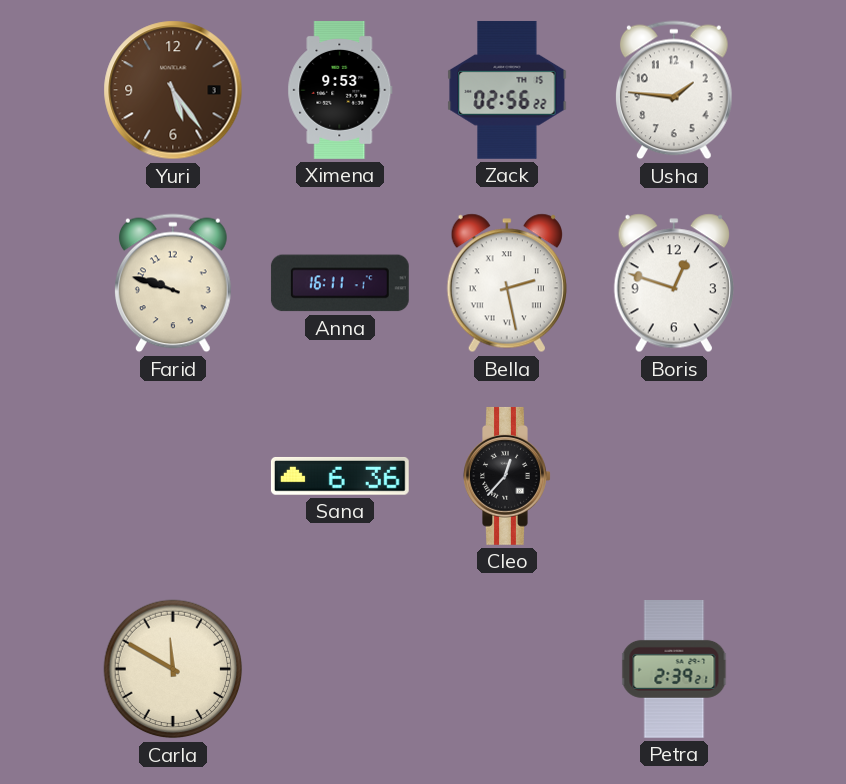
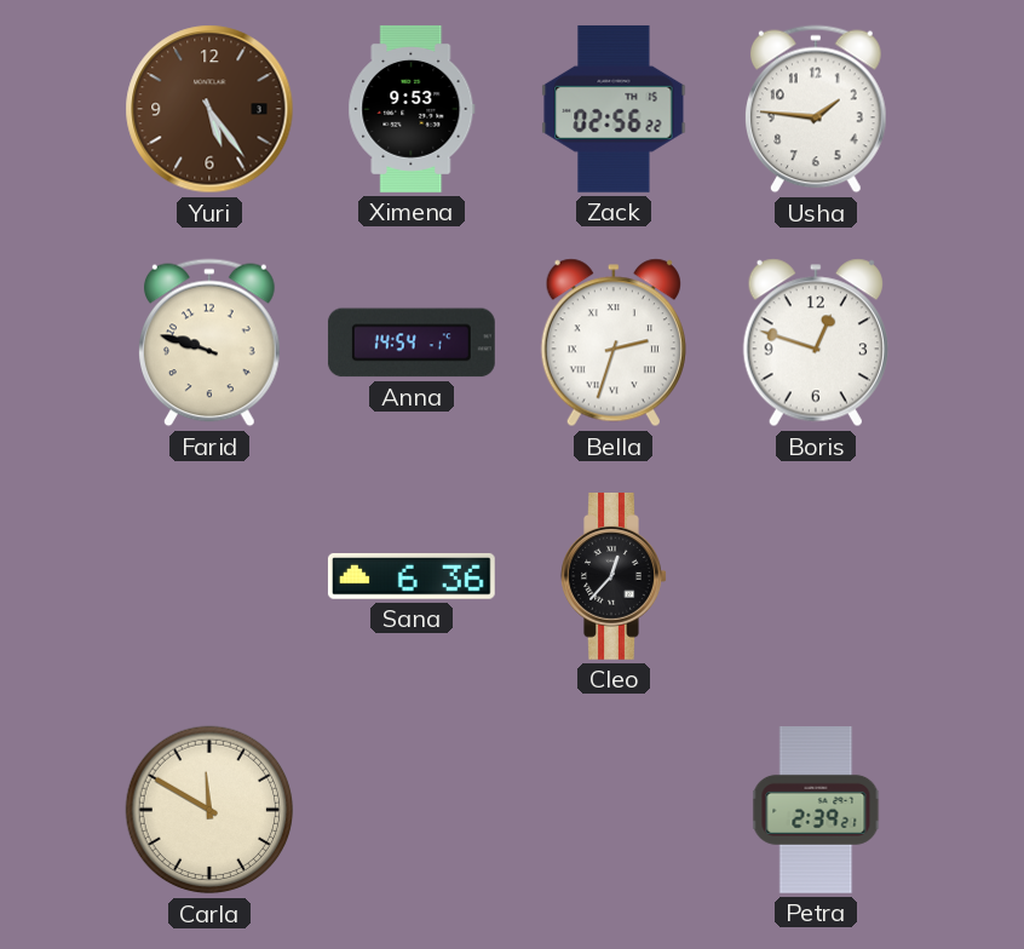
Anna: 16:11 -> 14:54
Bella: 2:28 -> 2:33
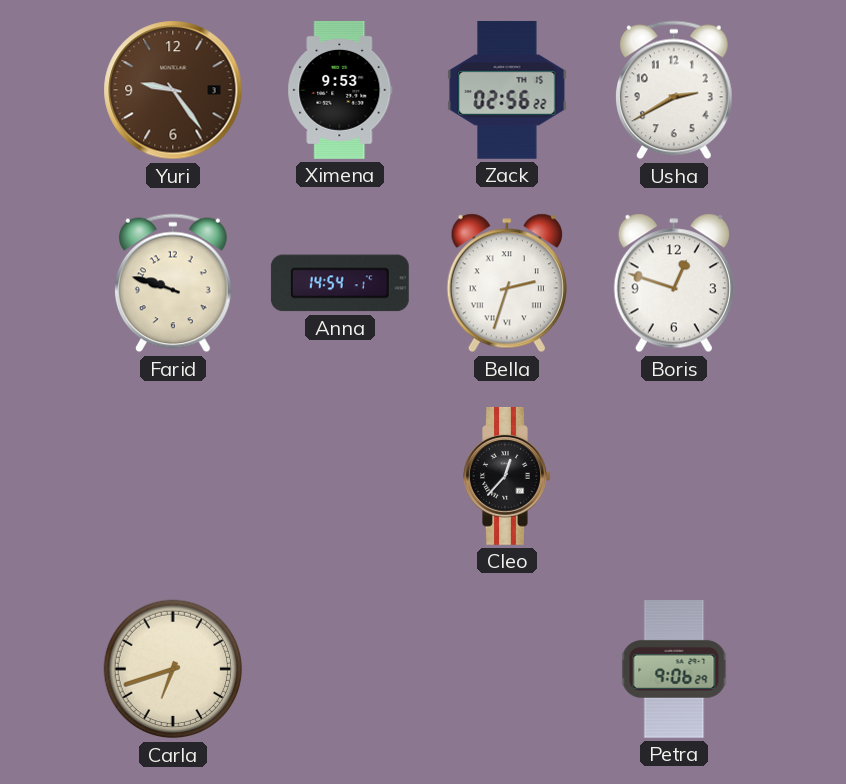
Yuri: 5:24 -> 9:24
Usha: 1:46 -> 2:40
Sana: 6:36 -> none
Carla: 11:50 -> 6:42
Petra: 2:39 -> 9:06
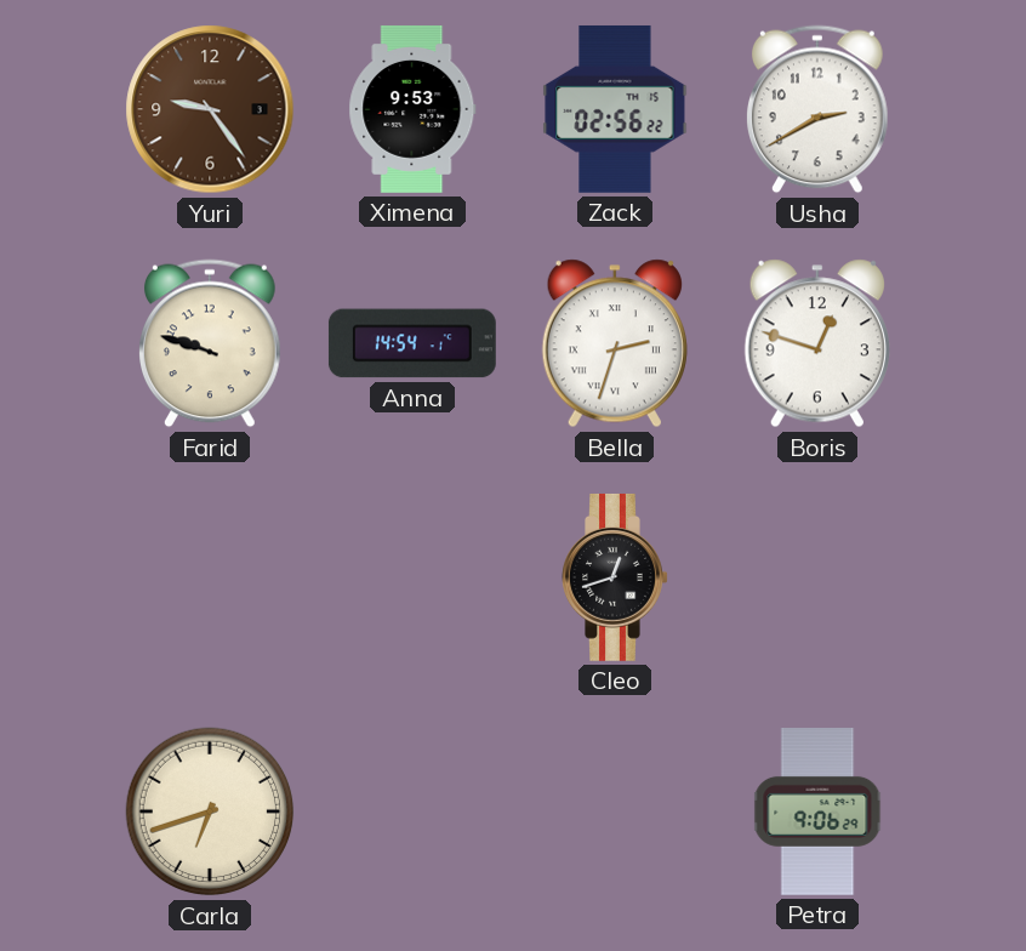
Cleo: 12:37 -> 12:42
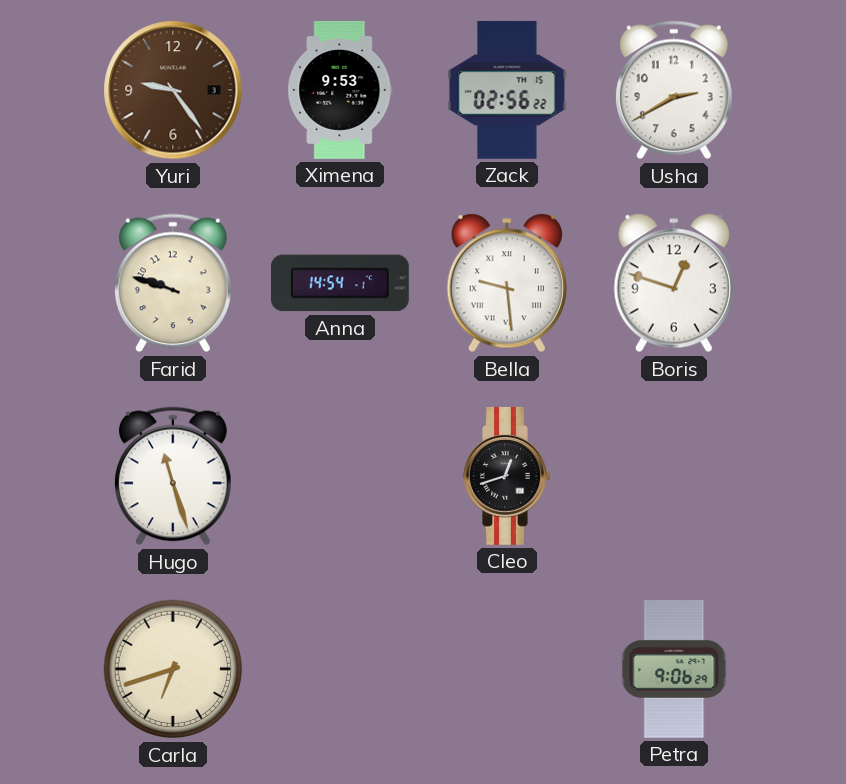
Bella: 2:33 -> 9:29
Hugo: none -> 11:27
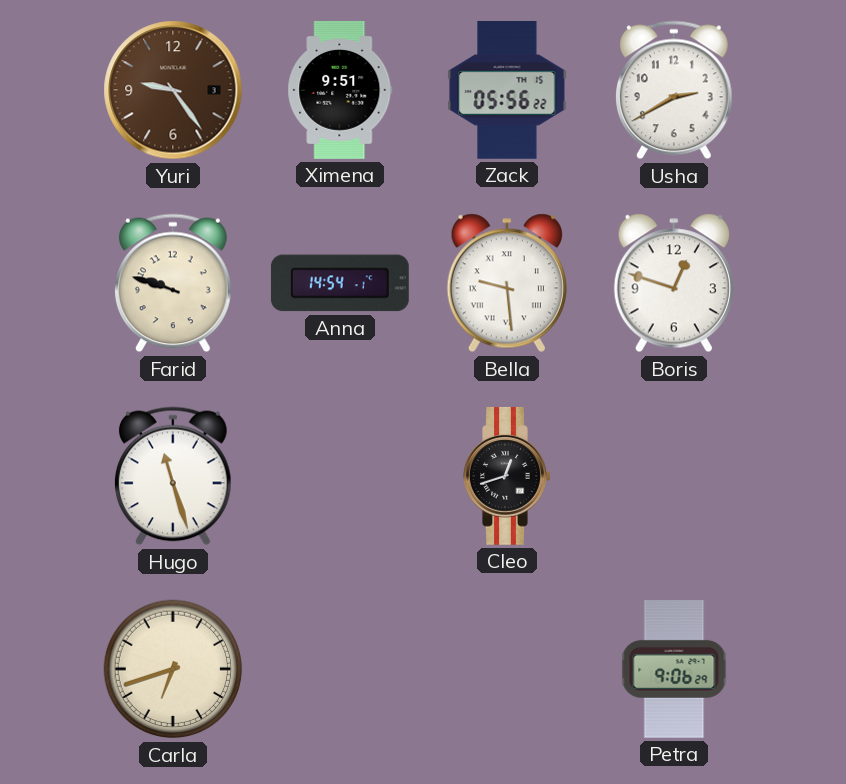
Ximena: 9:53 -> 9:51
Zack: 02:56 -> 05:56
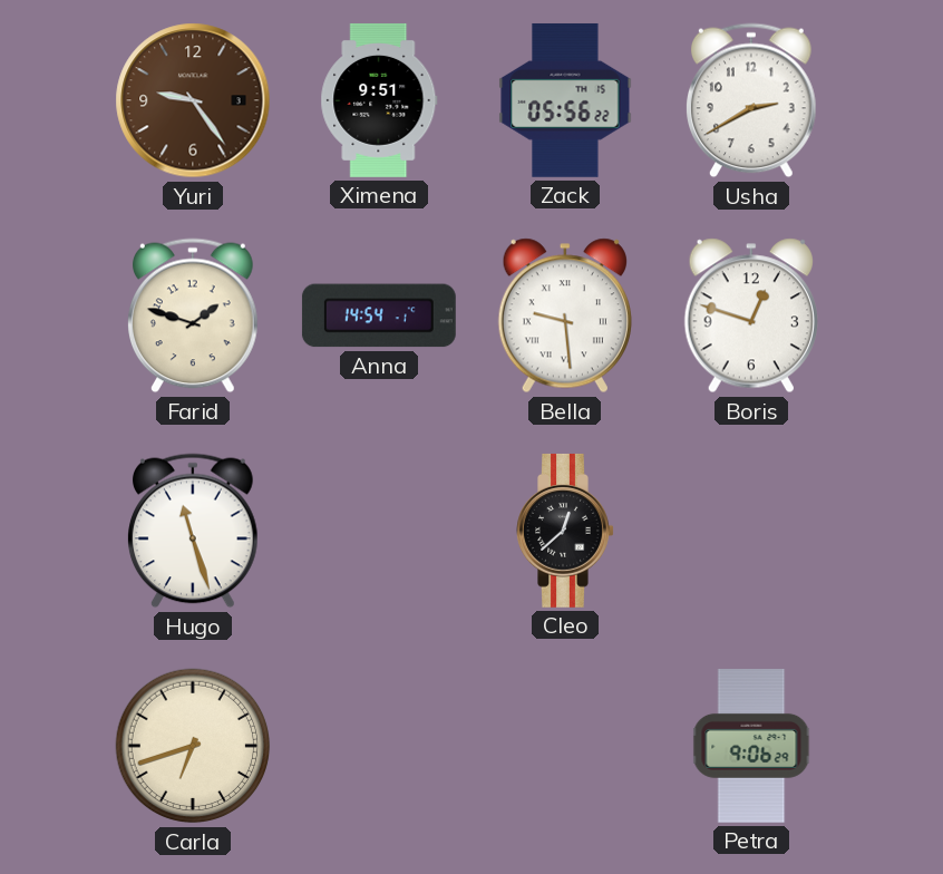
Farid: 9:48 -> 1:48
Cleo: 12:42 -> 12:38
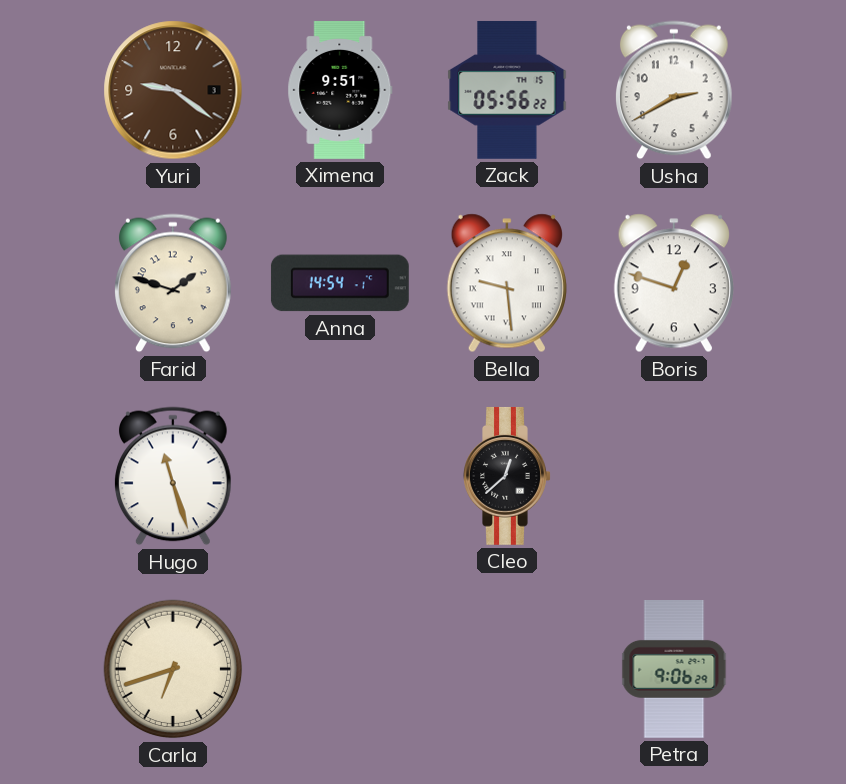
Yuri: 9:24 -> 9:21
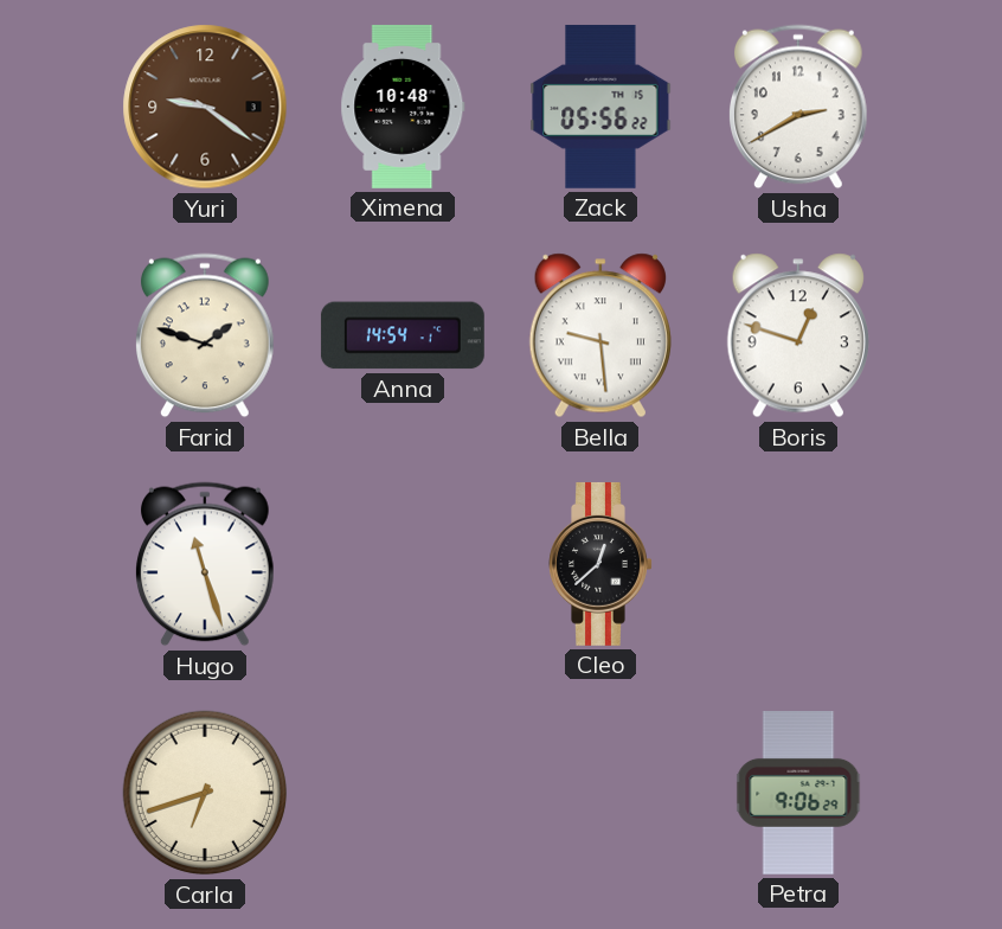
Ximena: 9:51 -> 10:48
